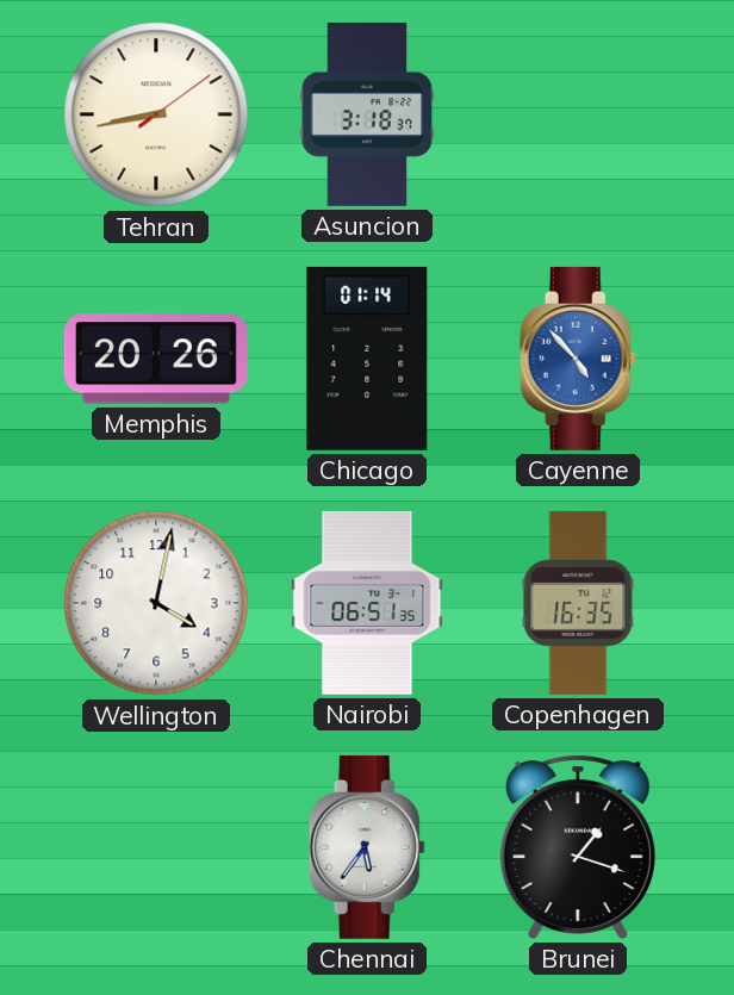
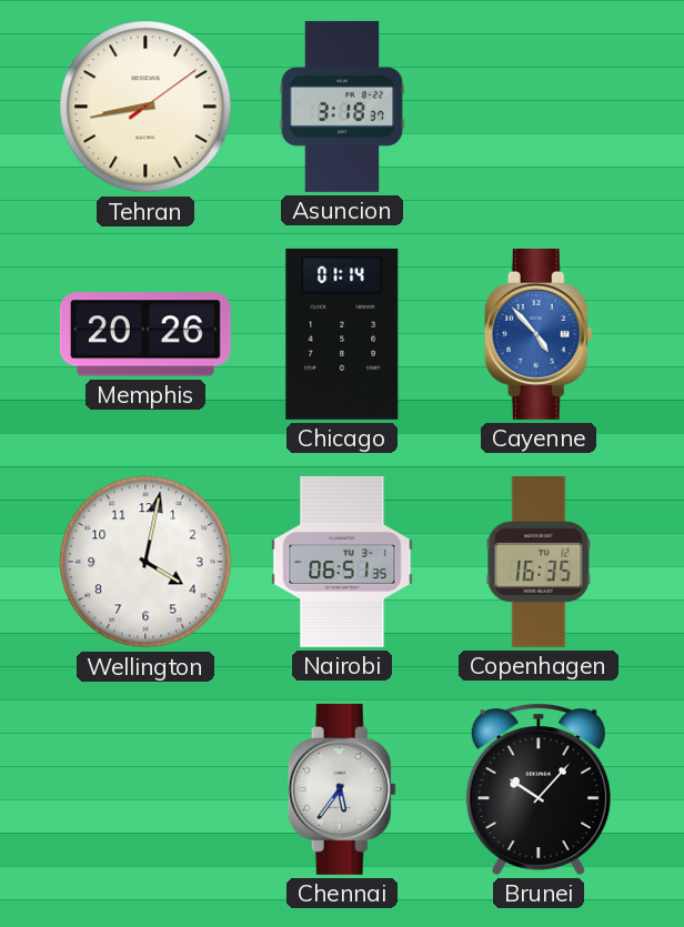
Brunei: 1:18 -> 10:07
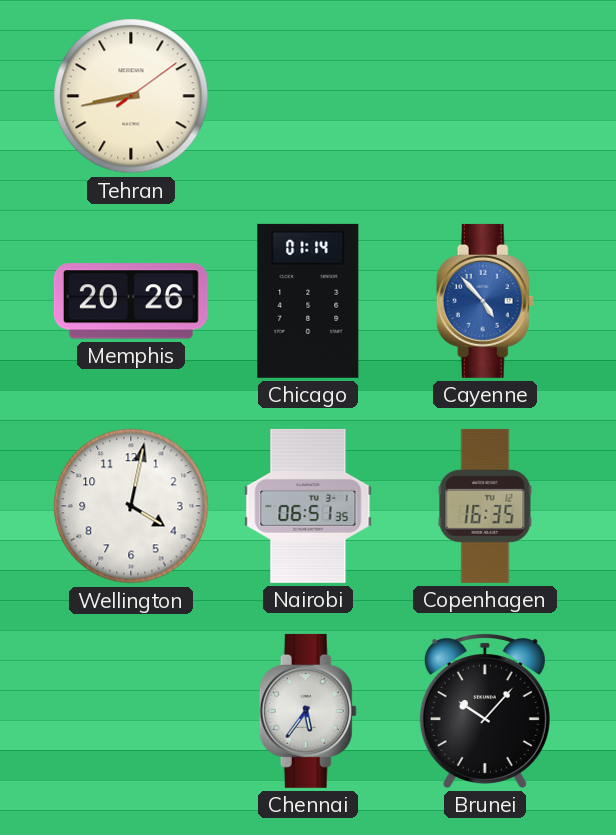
Asuncion: 3:18 -> none
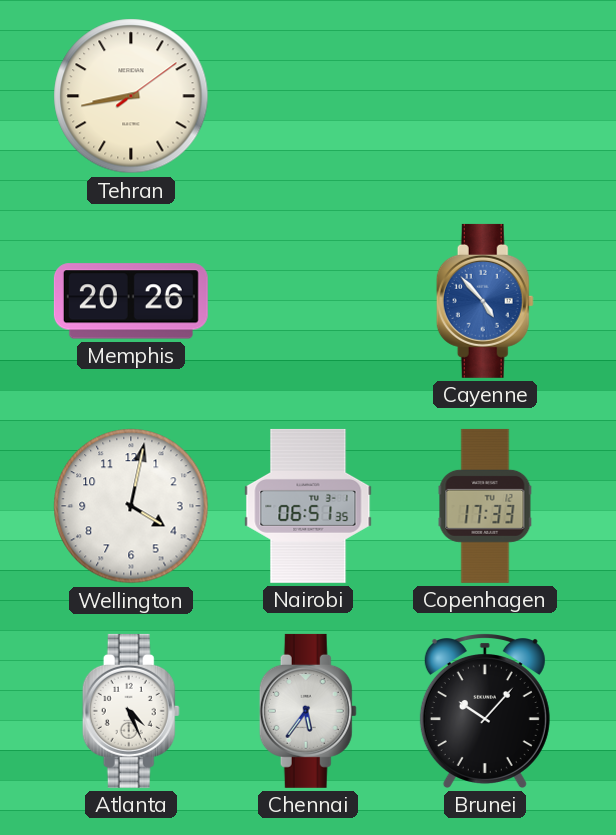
Chicago: 01:14 -> none
Copenhagen: 16:35 -> 17:33
Atlanta: none -> 4:26
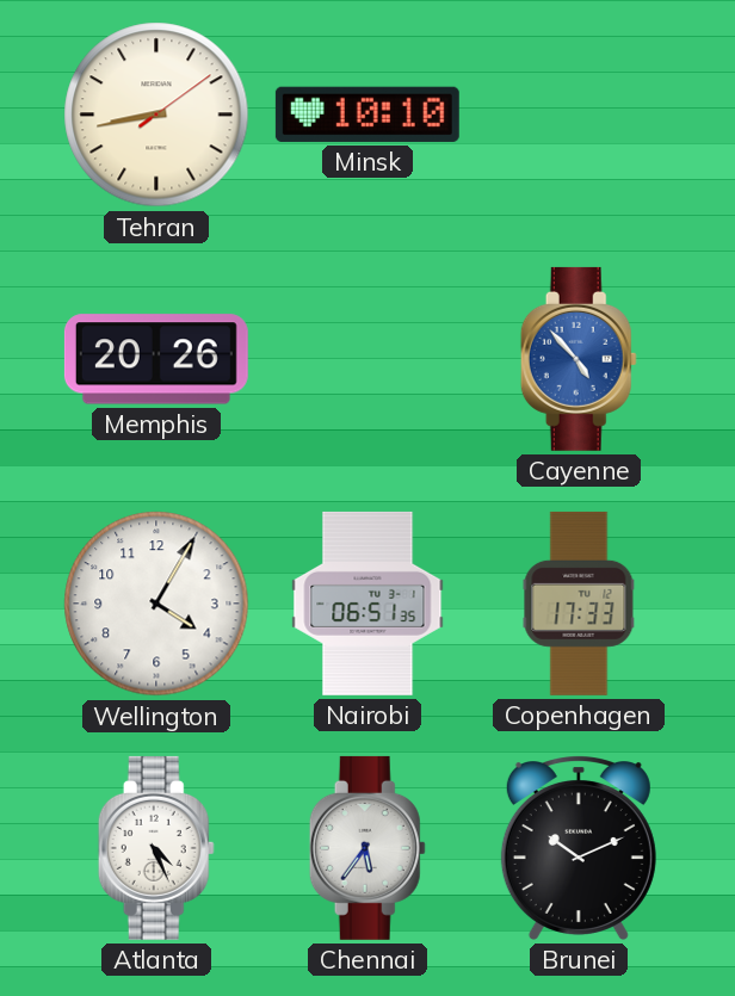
Minsk: none -> 10:10
Wellington: 4:02 -> 4:05
Brunei: 10:07 -> 10:11
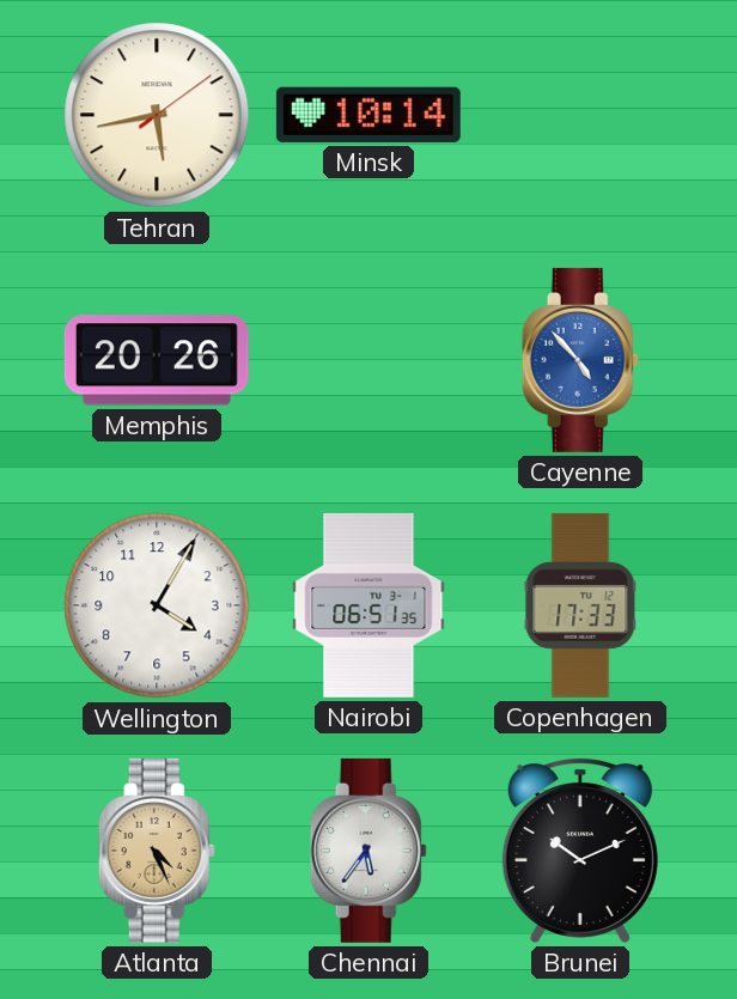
Tehran: 8:43 -> 5:43
Minsk: 10:10 -> 10:14
Atlanta dial: white -> champagne
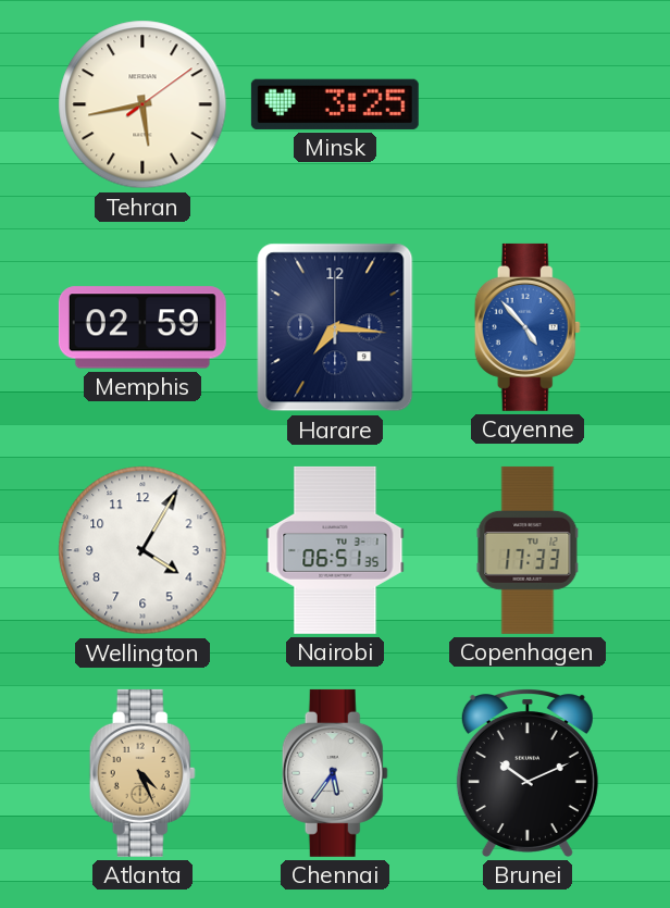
Minsk: 10:14 -> 3:25
Memphis: 20:26 -> 02:59
Harare: none -> 7:16
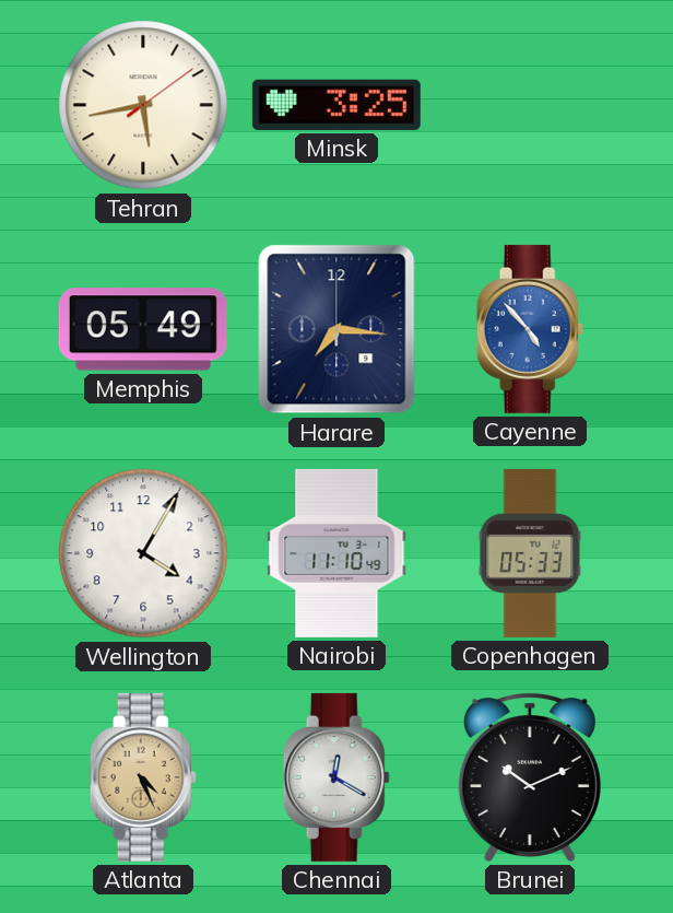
Memphis: 02:59 -> 05:49
Nairobi: 06:51 -> 11:10
Copenhagen: 17:33 -> 05:33
Chennai: 5:36 -> 12:20
